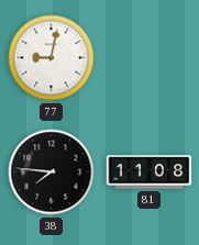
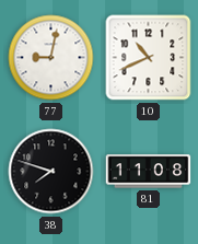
10: none -> 10:41
38: 7:46 -> 7:48
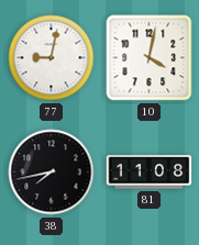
10: 10:41 -> 4:02
38: 7:48 -> 7:43
